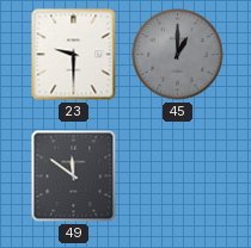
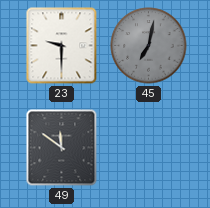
45: 1:00 -> 7:02
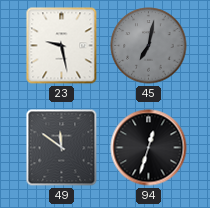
23: 9:30 -> 9:28
94: none -> 12:33
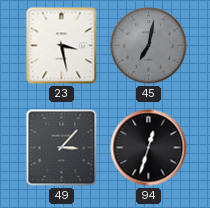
23: 9:28 -> 3:28
49: 11:51 -> 3:07
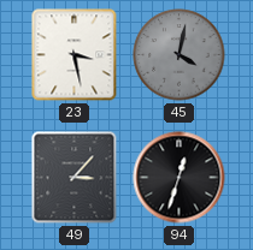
45: 7:02 -> 4:02
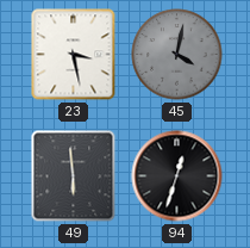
49: 3:07 -> 5:59
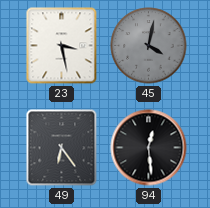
49: 5:59 -> 6:24
94: 12:33 -> 12:29
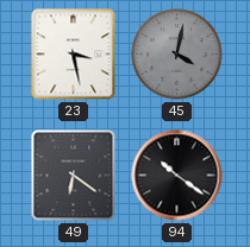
49: 6:24 -> 6:21
94: 12:29 -> 10:21
